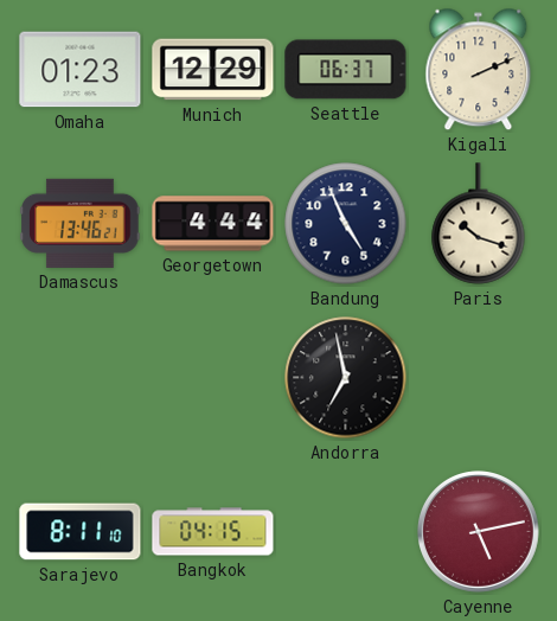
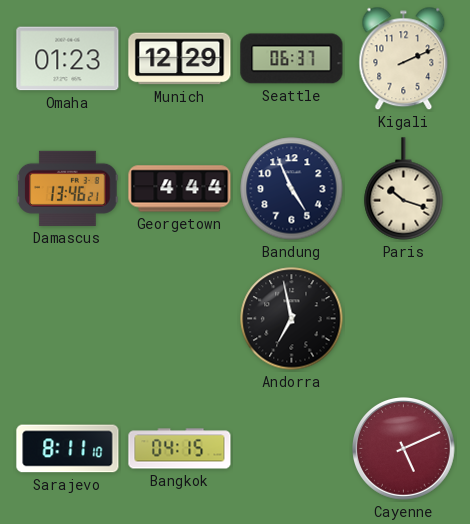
Cayenne: 5:13 -> 5:11
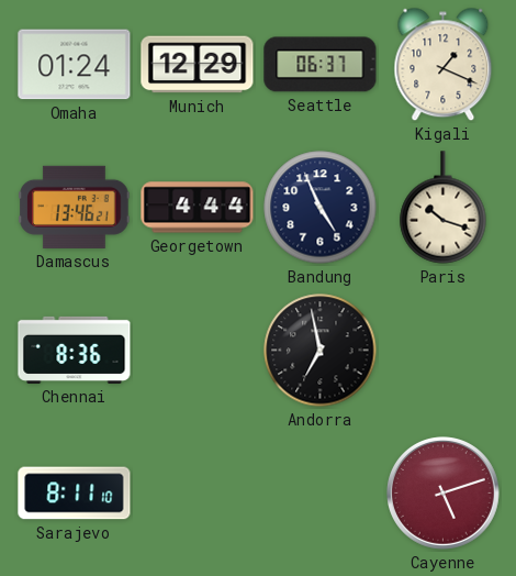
Omaha: 01:23 -> 01:24
Kigali: 2:11 -> 1:19
Chennai: none -> 8:36
Bangkok: 04:15 -> none
Cayenne: 5:11 -> 5:12
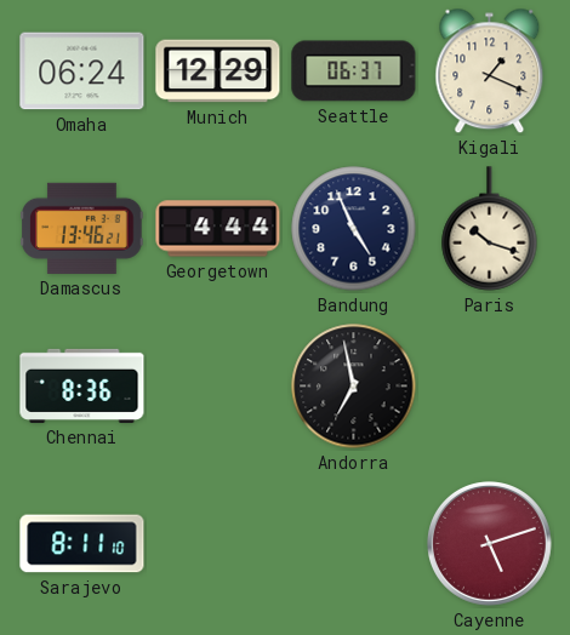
Omaha: 01:24 -> 06:24
